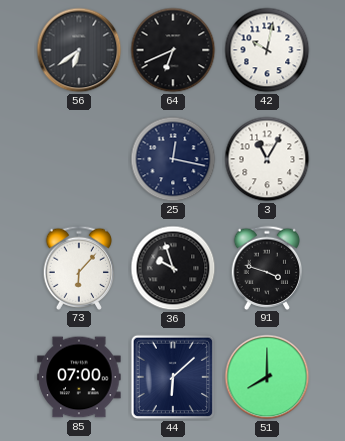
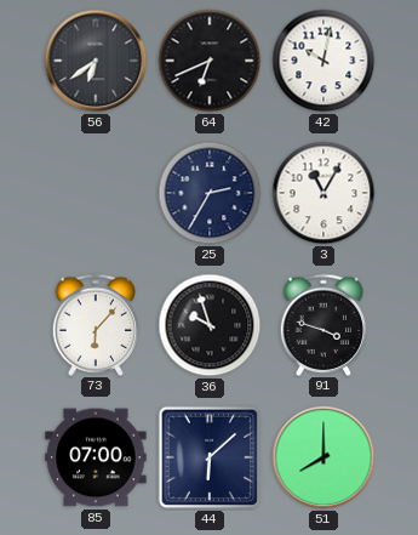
25: 12:17 -> 2:35
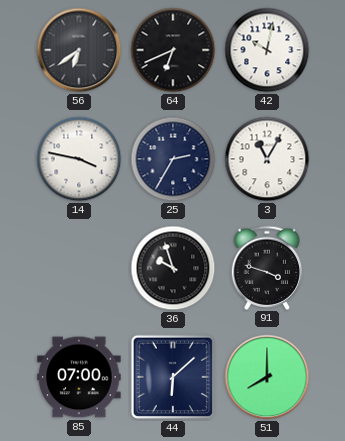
14: none -> 3:47
73: 6:07 -> none
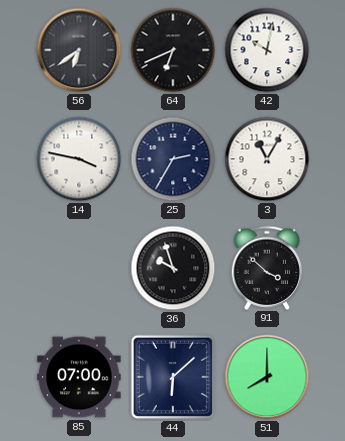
91: 3:48 -> 3:52
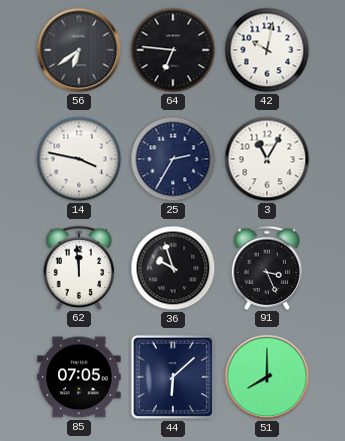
64: 6:41 -> 6:46
62: none -> 11:59
91: 3:52 -> 3:26
85: 07:00 -> 07:05
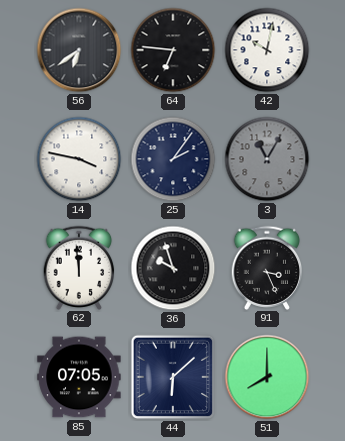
25: 2:35 -> 2:06
3 dial: white -> grey
